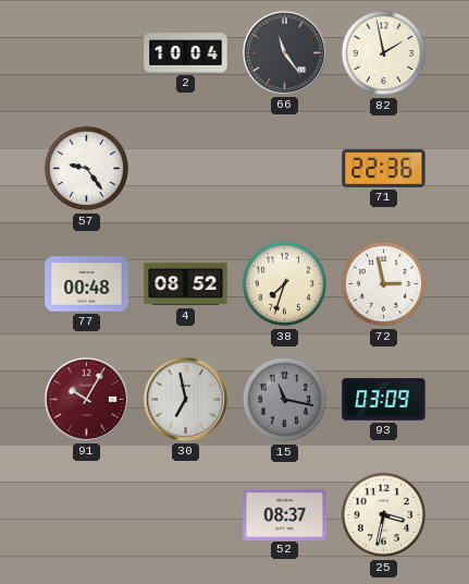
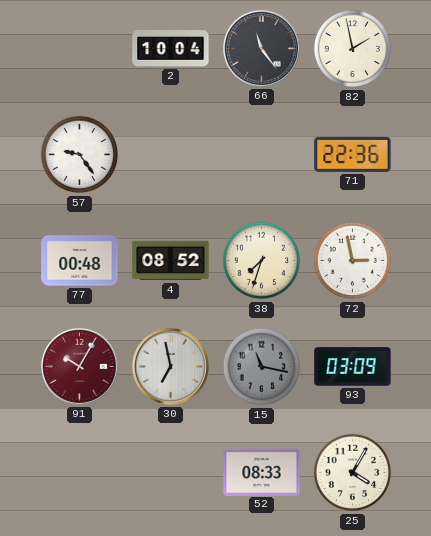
52: 08:37 -> 08:33
25: 3:32 -> 4:05
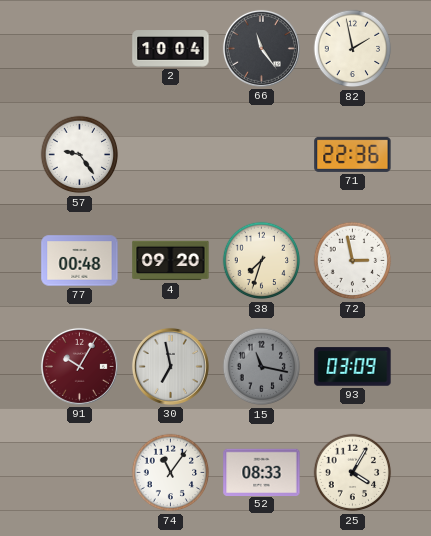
4: 08:52 -> 09:20
74: none -> 11:06
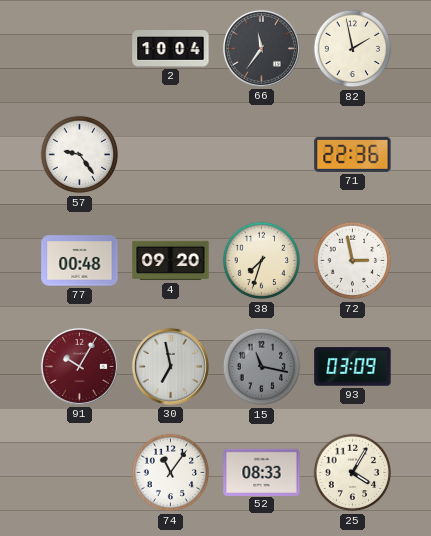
66: 11:24 -> 11:36
